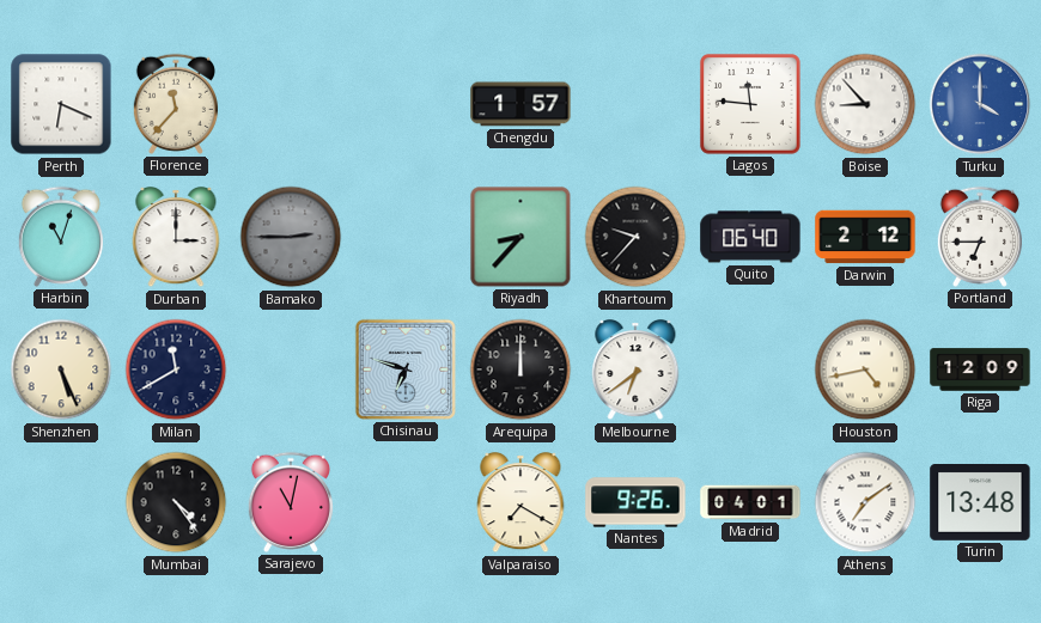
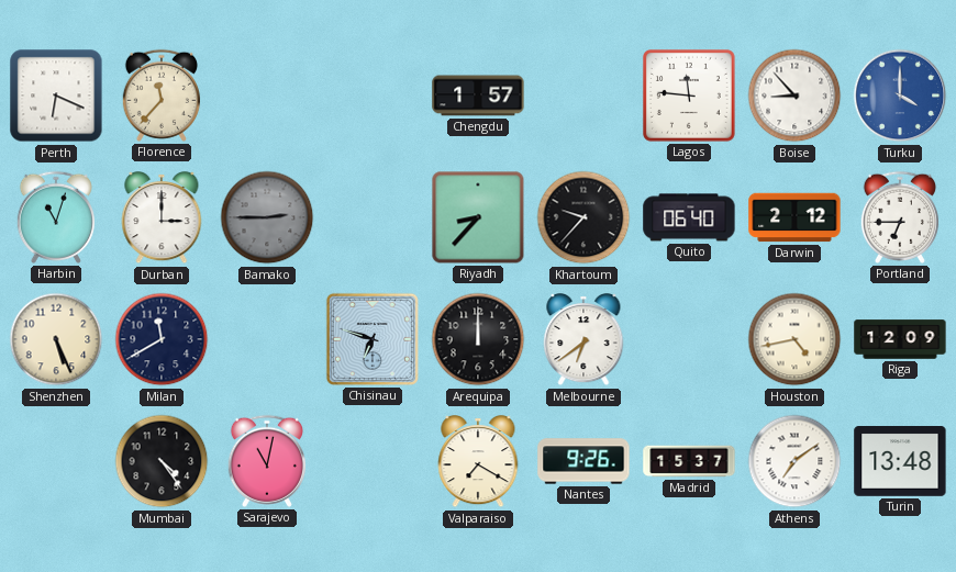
Madrid: 04:01 -> 15:37
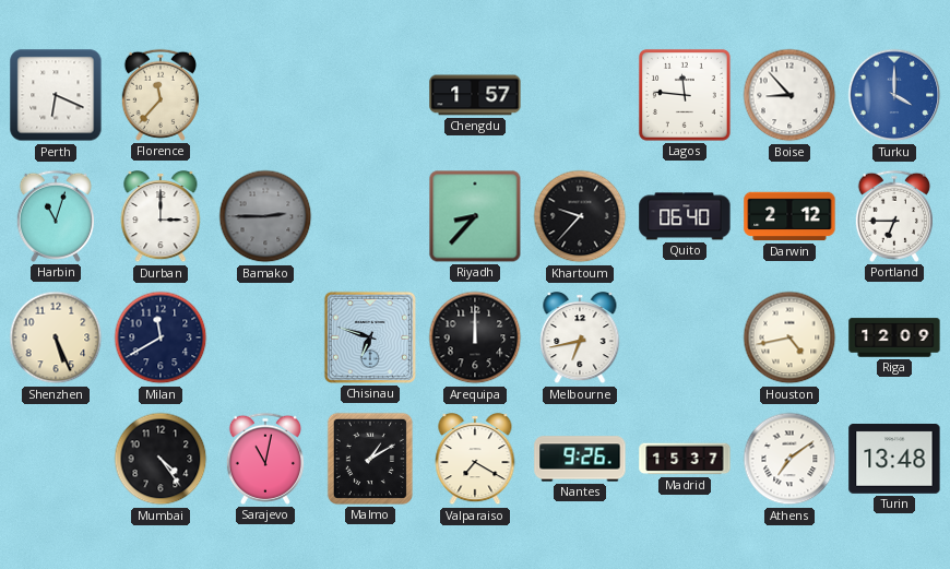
Melbourne: 6:39 -> 6:43
Malmo: none -> 1:10
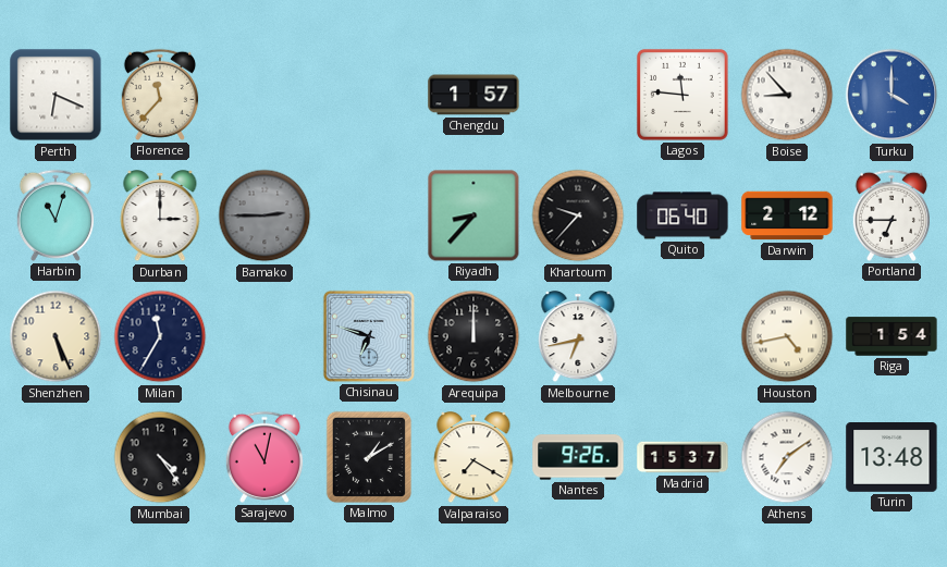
Milan: 11:40 -> 11:35
Riga: 12:09 -> 1:54
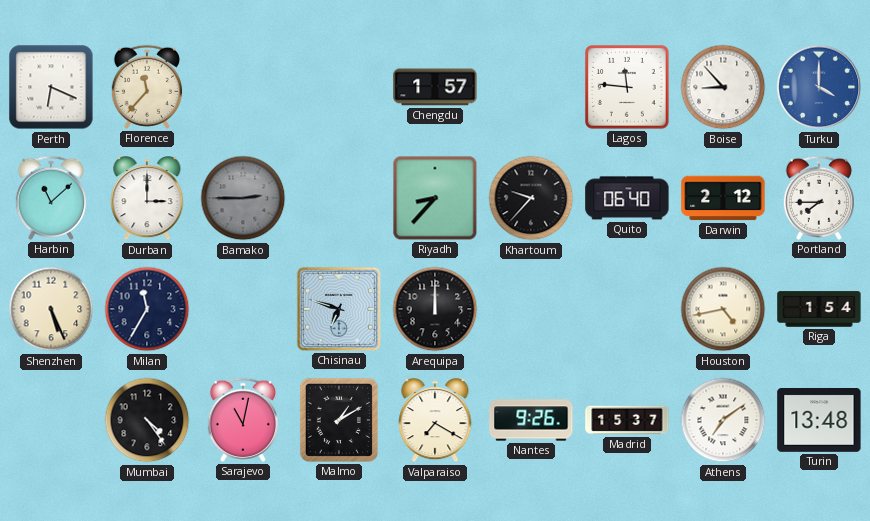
Harbin: 11:03 -> 11:08
Portland: 6:45 -> 7:45
Melbourne: 6:43 -> none
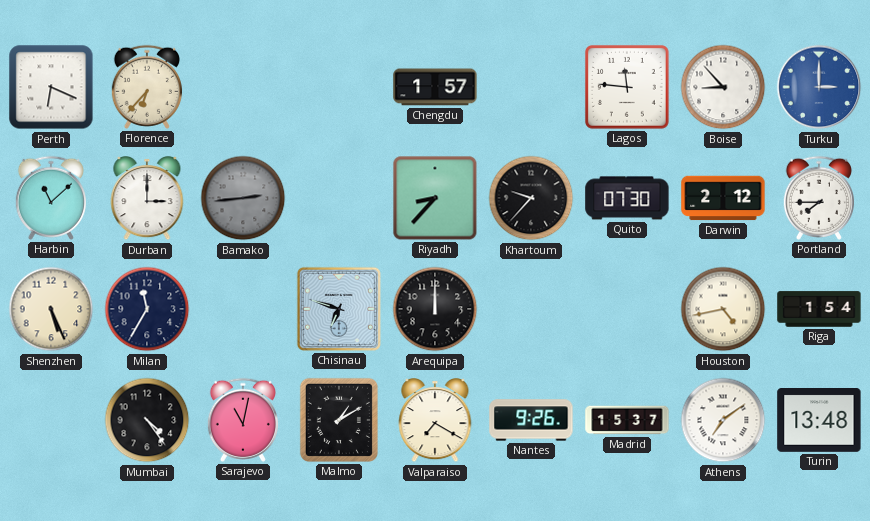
Florence: 11:37 -> 6:37
Turku: 4:00 -> 3:00
Bamako: 2:45 -> 2:44
Quito: 06:40 -> 07:30
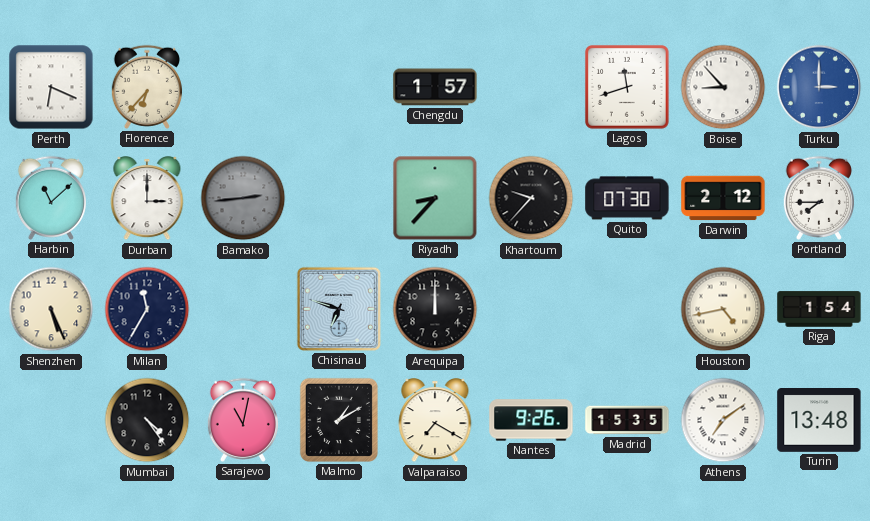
Lagos: 11:46 -> 11:42
Madrid: 15:37 -> 15:35
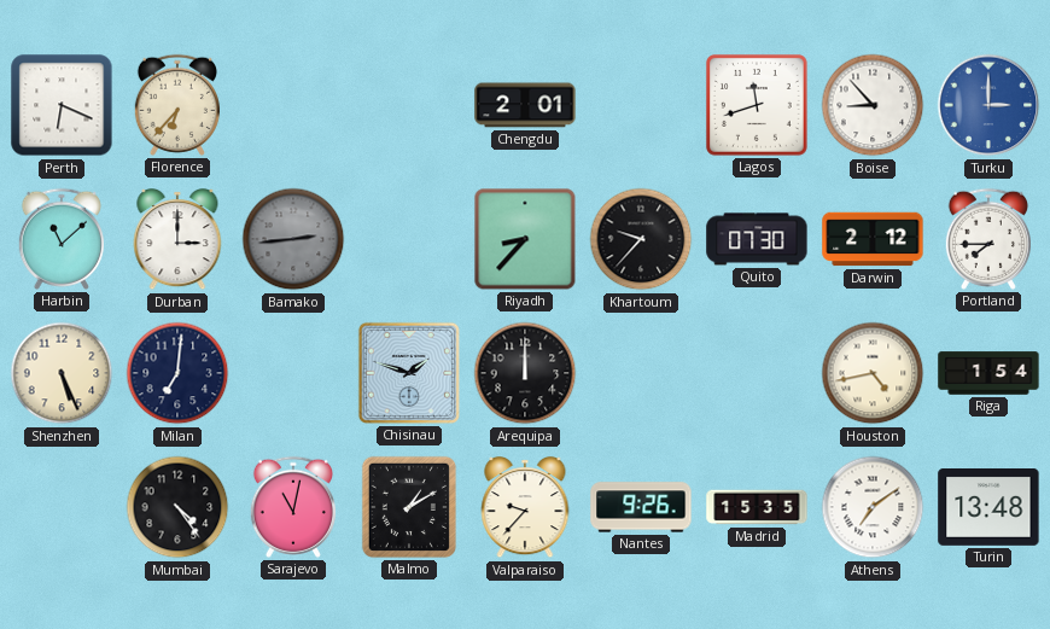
Chengdu: 1:57 -> 2:01
Milan: 11:35 -> 7:01
Chisinau: 6:48 -> 1:48
Valparaiso: 7:20 -> 9:37
